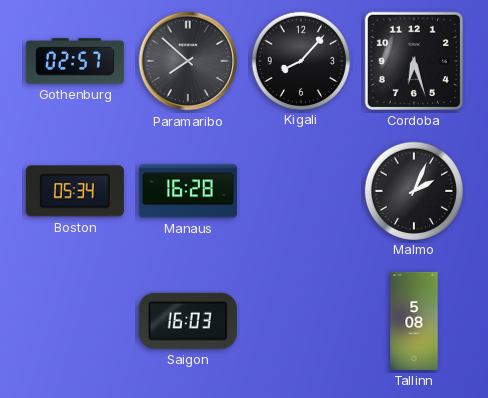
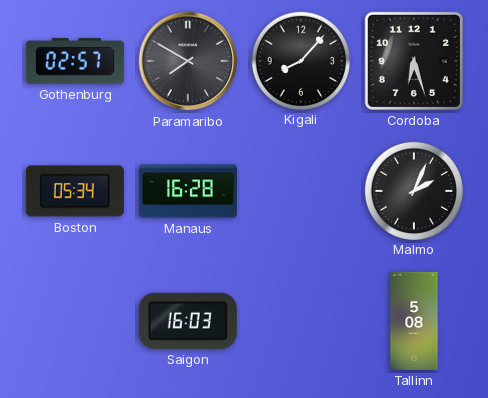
Paramaribo: 7:52 -> 7:50
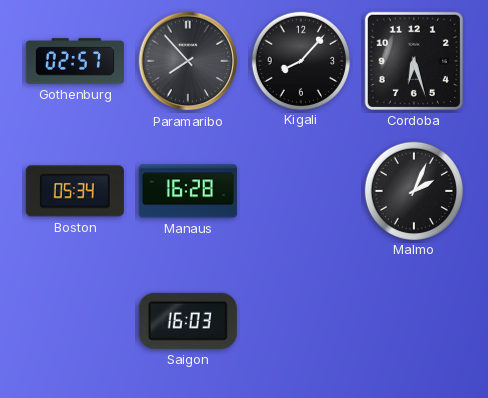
Paramaribo: 7:50 -> 7:53
Tallinn: 5:08 -> none
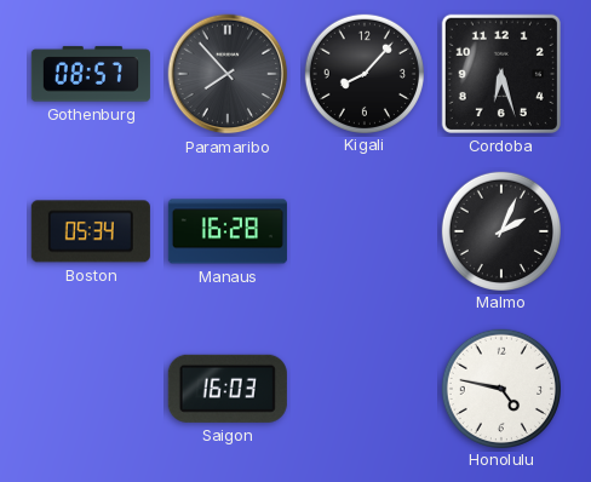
Gothenburg: 02:57 -> 08:57
Honolulu: none -> 4:47
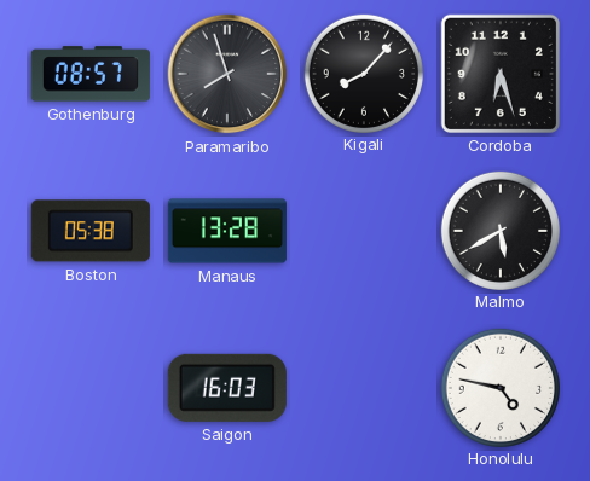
Paramaribo: 7:53 -> 7:57
Boston: 05:34 -> 05:38
Manaus: 16:28 -> 13:28
Malmo: 2:04 -> 5:40
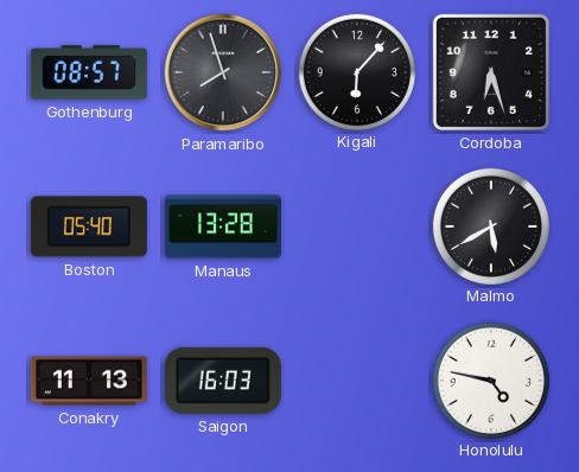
Kigali: 8:07 -> 6:07
Boston: 05:38 -> 05:40
Conakry: none -> 11:13
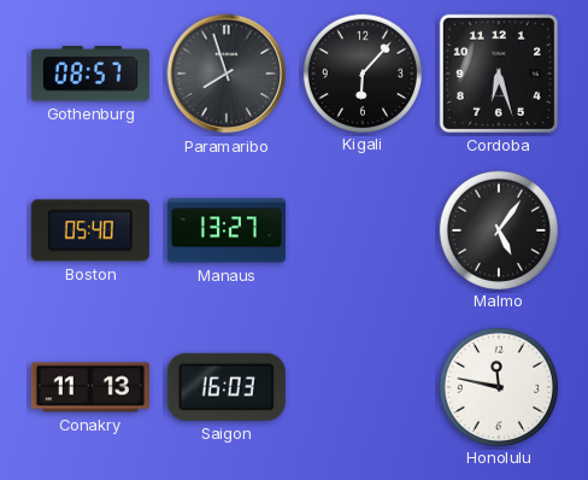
Manaus: 13:28 -> 13:27
Malmo: 5:40 -> 5:06
Honolulu: 4:47 -> 11:47
